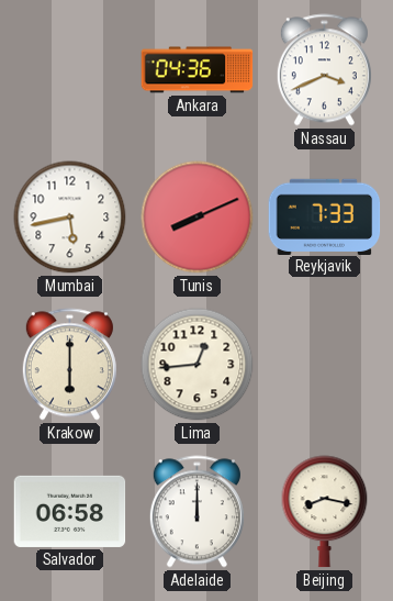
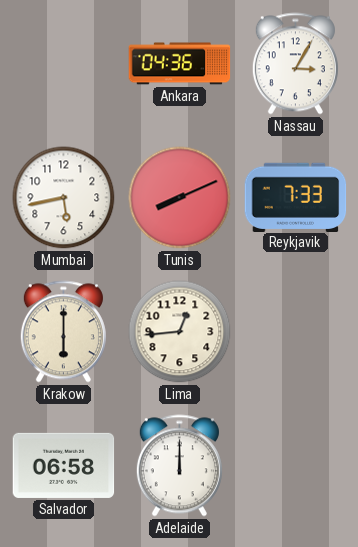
Nassau: 3:41 -> 3:05
Beijing: 8:17 -> none
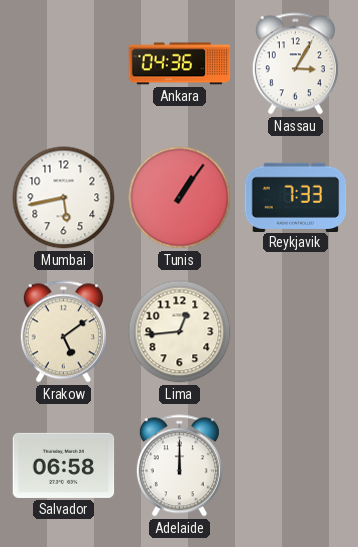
Tunis: 8:11 -> 1:06
Krakow: 6:00 -> 5:09
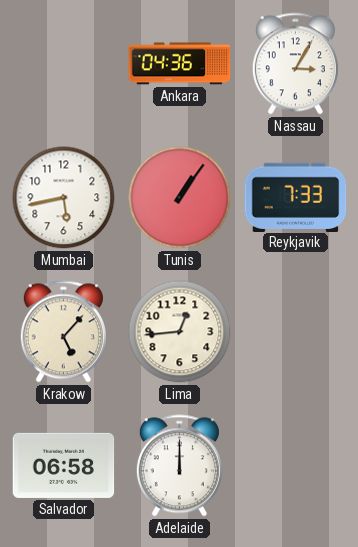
Krakow: 5:09 -> 5:07
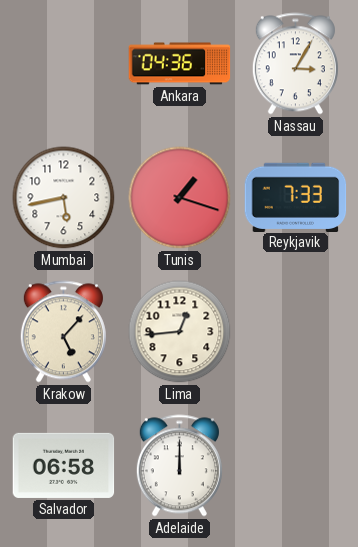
Tunis: 1:06 -> 1:18
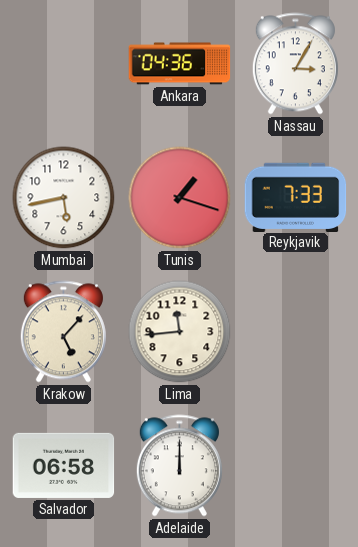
Lima: 12:44 -> 11:44
